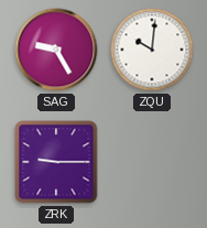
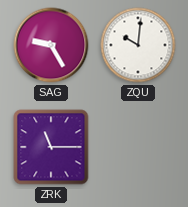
ZRK: 9:15 -> 11:15
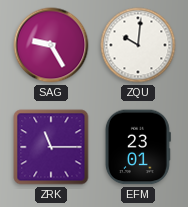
EFM: none -> 23:01
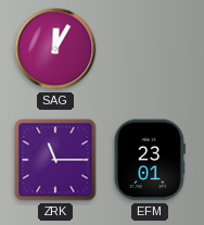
SAG: 9:25 -> 12:05
ZQU: 10:01 -> none
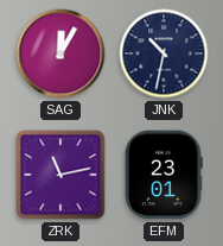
JNK: none -> 10:32
ZRK: 11:15 -> 11:13
